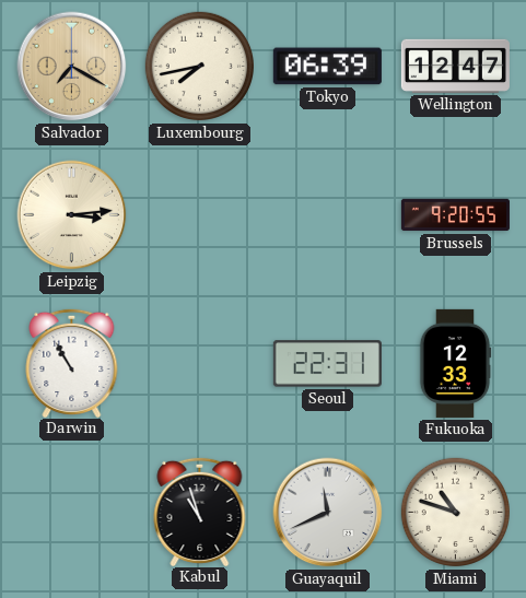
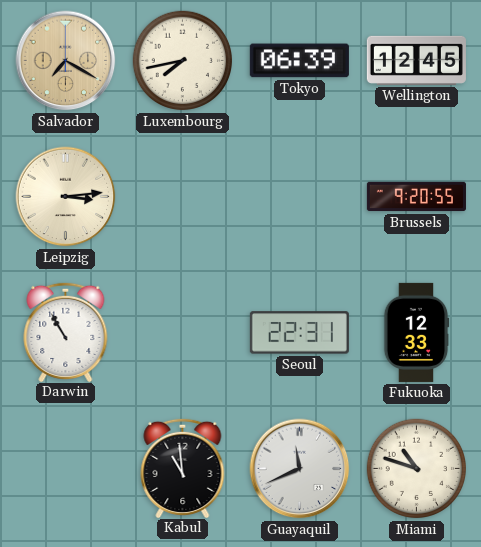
Wellington: 12:47 -> 12:45
Kabul: 10:57 -> 10:59
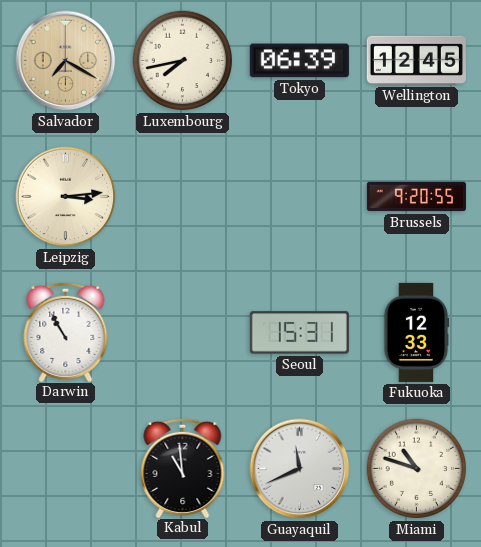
Seoul: 22:31 -> 15:31
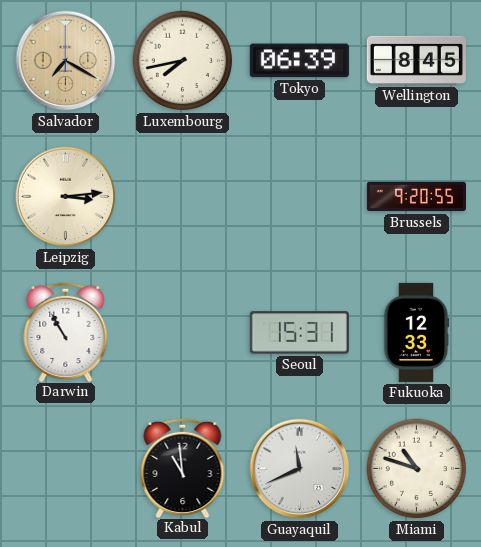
Wellington: 12:45 -> 8:45
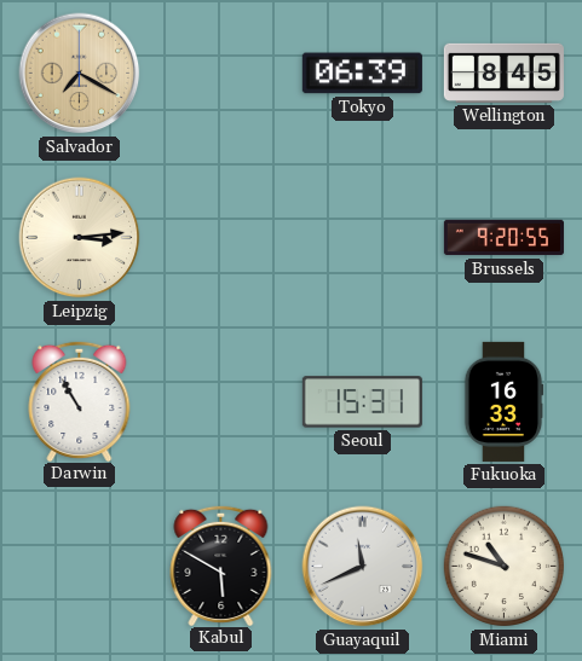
Luxembourg: 7:43 -> none
Fukuoka: 12:33 -> 16:33
Kabul: 10:59 -> 5:50
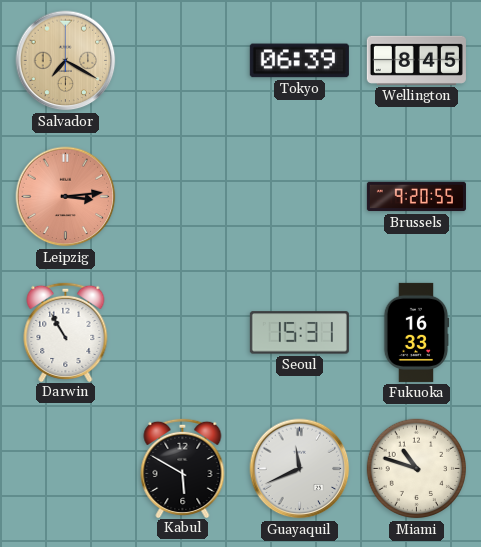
Leipzig dial: cream -> salmon
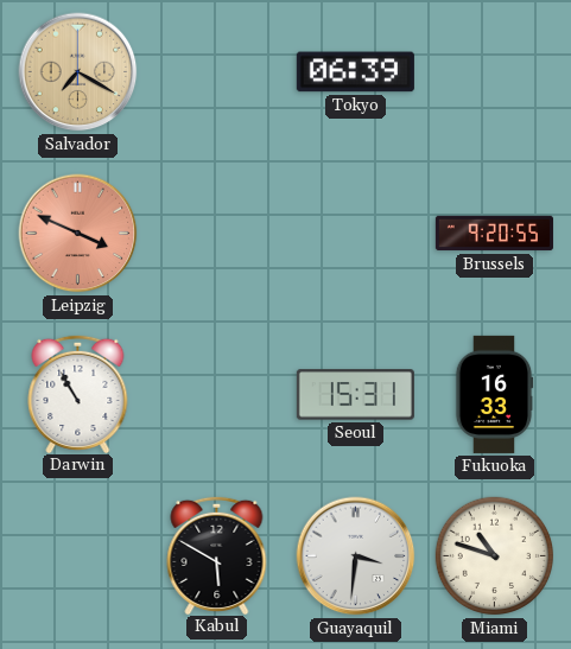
Wellington: 8:45 -> none
Leipzig: 3:14 -> 3:49
Guayaquil: 11:41 -> 3:31
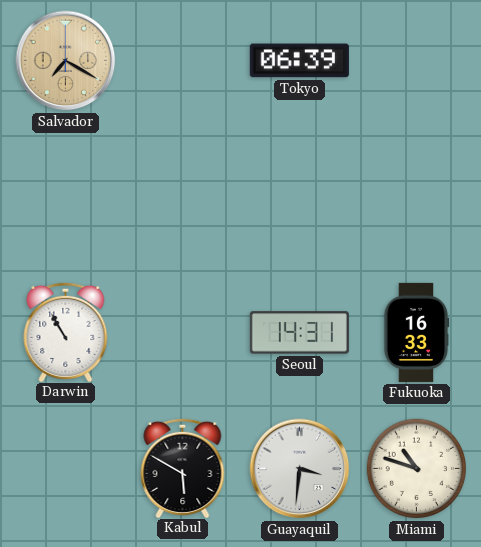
Leipzig: 3:49 -> none
Brussels: 9:20 -> none
Seoul: 15:31 -> 14:31
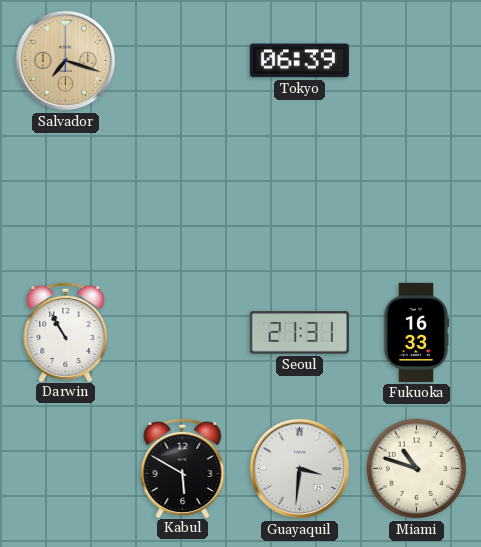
Salvador: 7:20 -> 7:18
Seoul: 14:31 -> 21:31
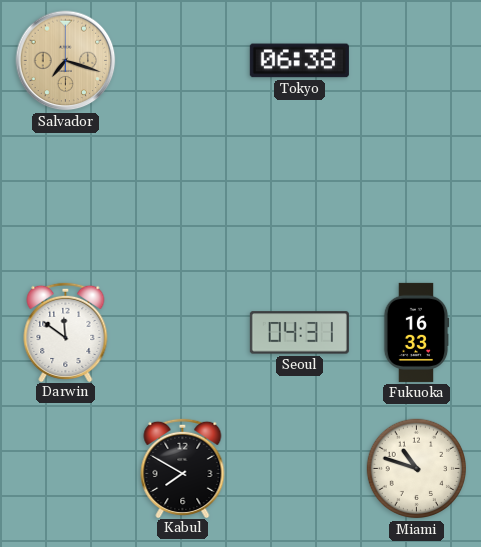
Tokyo: 06:39 -> 06:38
Darwin: 10:55 -> 11:51
Seoul: 21:31 -> 04:31
Kabul: 5:50 -> 7:50
Guayaquil: 3:31 -> none
